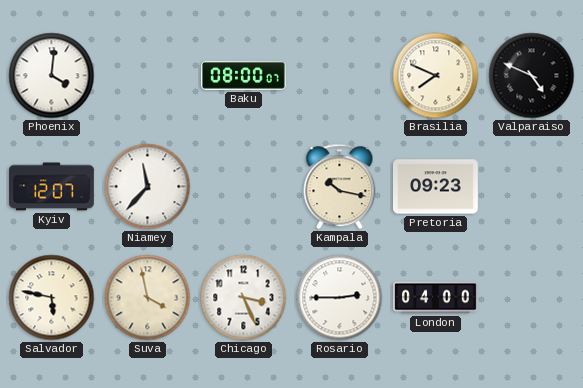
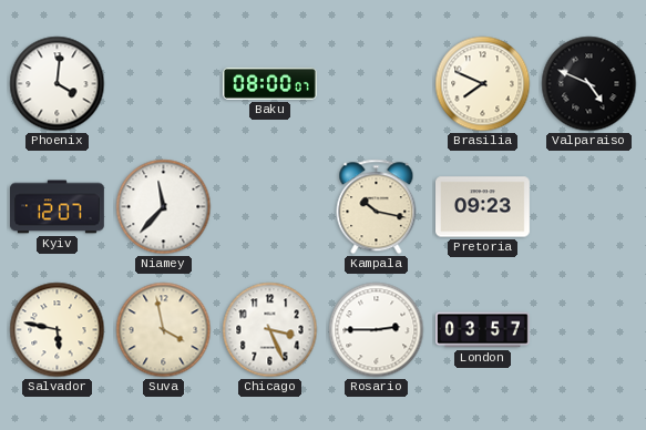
London: 04:00 -> 03:57
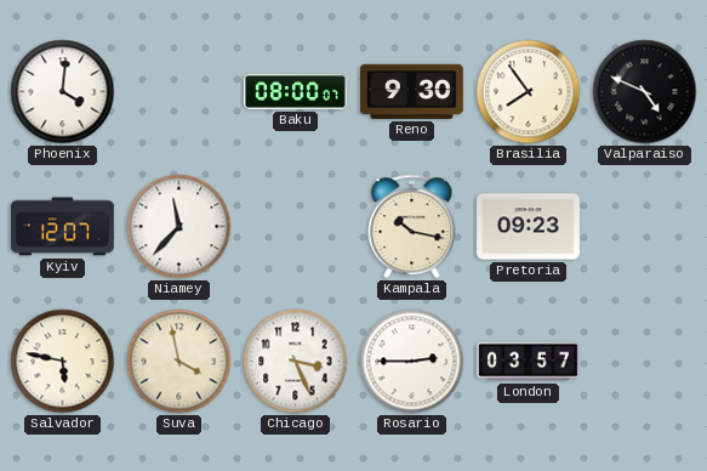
Reno: none -> 9:30
Brasilia: 7:49 -> 7:54
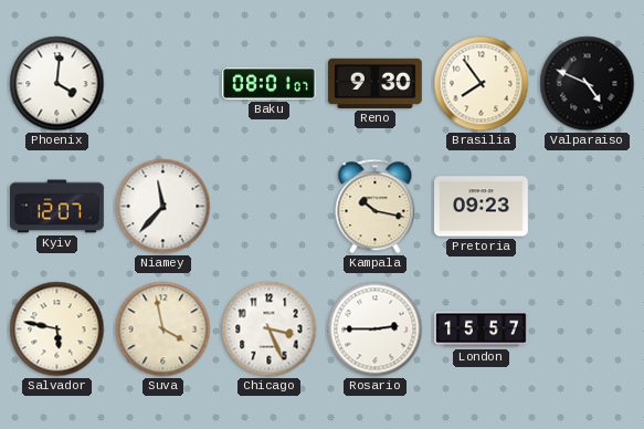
Baku: 08:00 -> 08:01
London: 03:57 -> 15:57
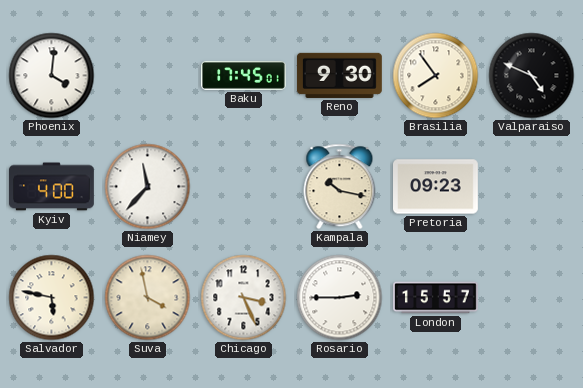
Baku: 08:01 -> 17:45
Kyiv: 12:07 -> 4:00
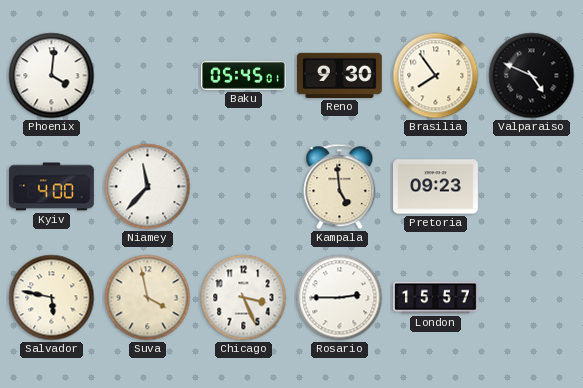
Baku: 17:45 -> 05:45
Kampala: 10:17 -> 4:59
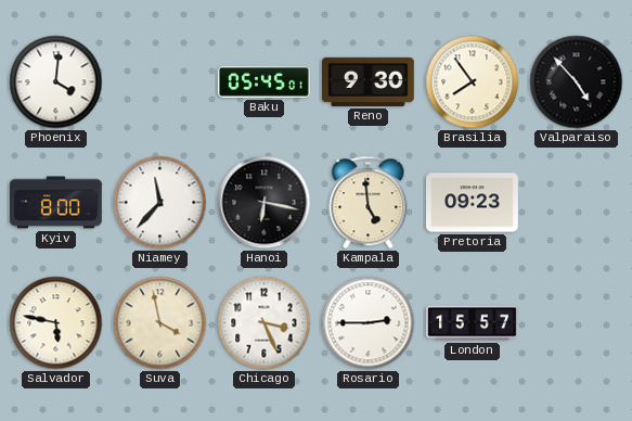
Valparaiso: 4:49 -> 4:53
Kyiv: 4:00 -> 8:00
Hanoi: none -> 6:17
